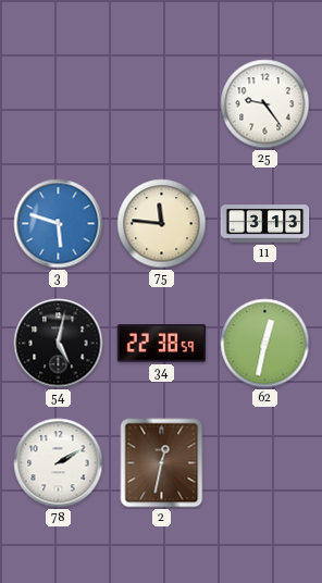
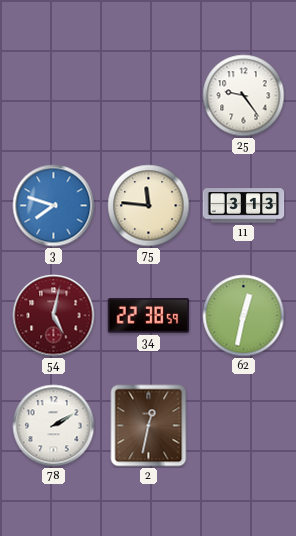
3: 5:48 -> 7:48
54 dial: black -> burgundy
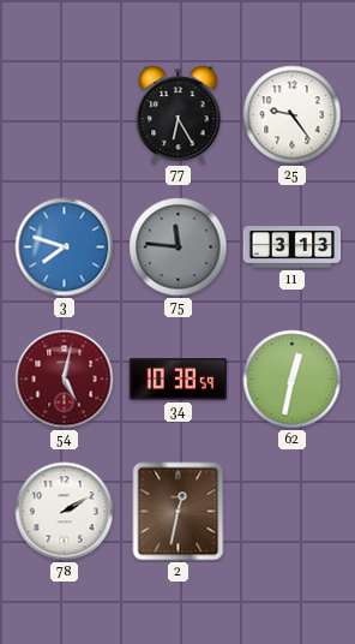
77: none -> 6:25
75 dial: cream -> grey
34: 22:38 -> 10:38
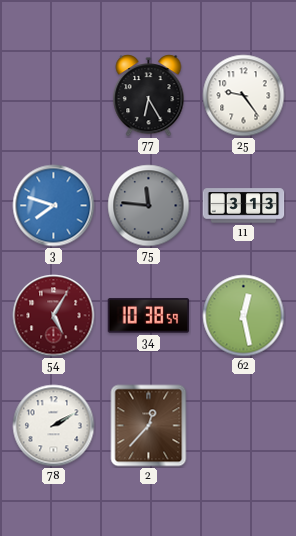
54: 5:02 -> 5:05
62: 12:32 -> 12:28
2: 12:32 -> 12:37
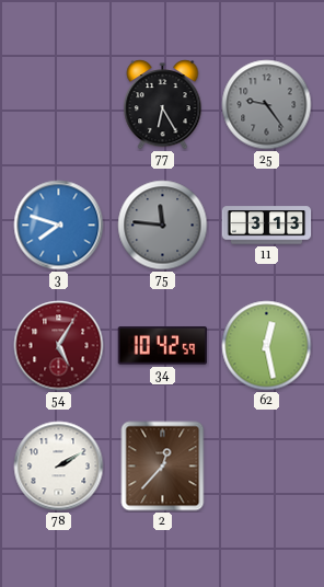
25 dial: white -> grey
34: 10:38 -> 10:42
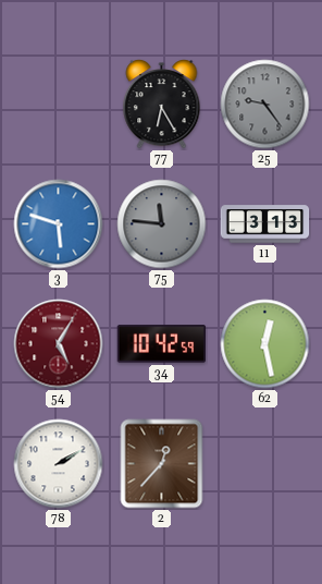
3: 7:48 -> 5:48
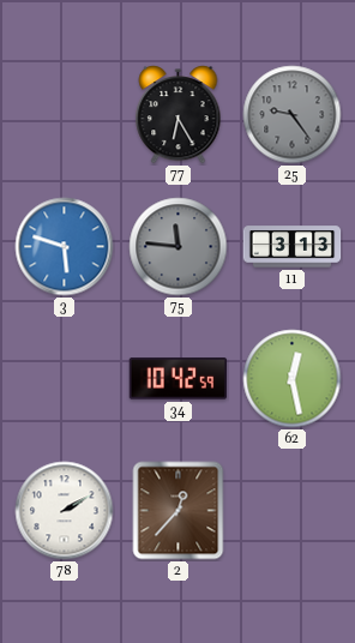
54: 5:05 -> none
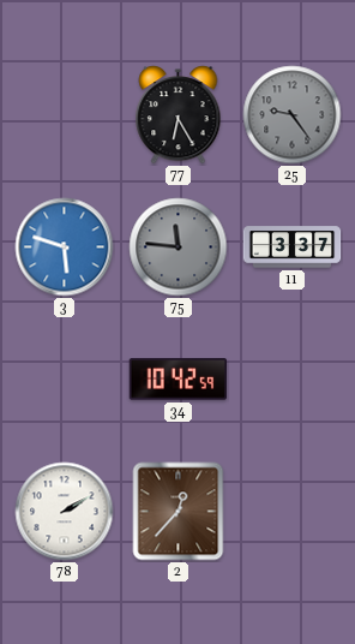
11: 3:13 -> 3:37
62: 12:28 -> none
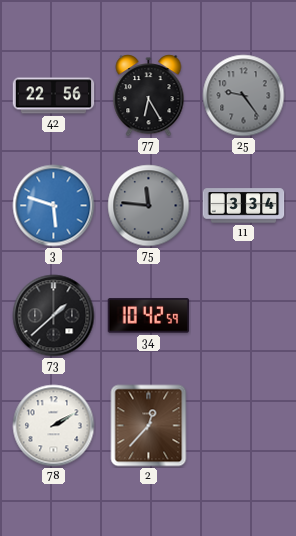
42: none -> 22:56
11: 3:37 -> 3:34
73: none -> 1:38
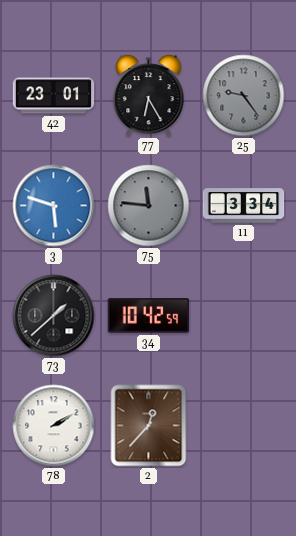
42: 22:56 -> 23:01
